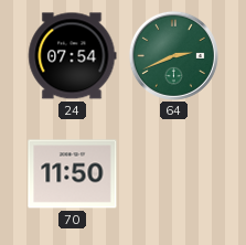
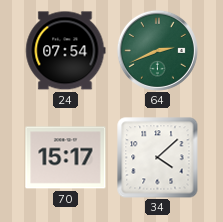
70: 11:50 -> 15:17
34: none -> 4:08
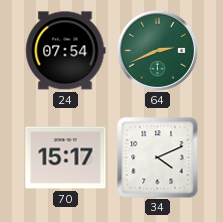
34: 4:08 -> 4:11
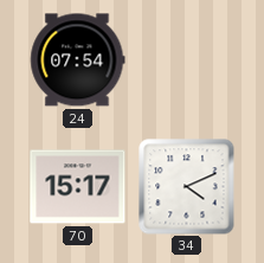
64: 2:41 -> none
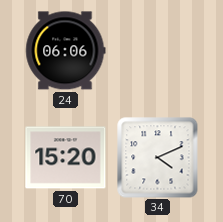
24: 07:54 -> 06:06
70: 15:17 -> 15:20
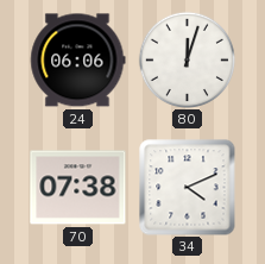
80: none -> 12:03
70: 15:20 -> 07:38
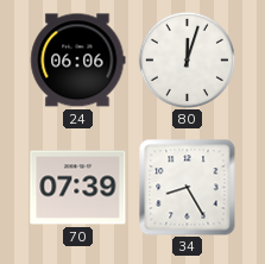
70: 07:38 -> 07:39
34: 4:11 -> 8:25
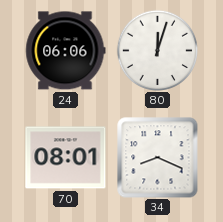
70: 07:39 -> 08:01
34: 8:25 -> 8:19
